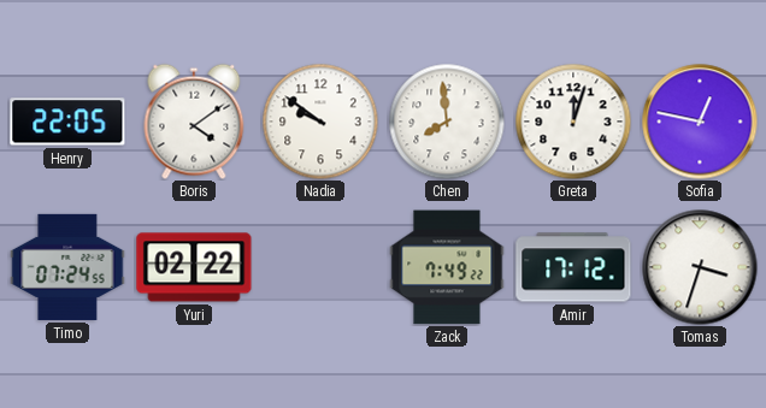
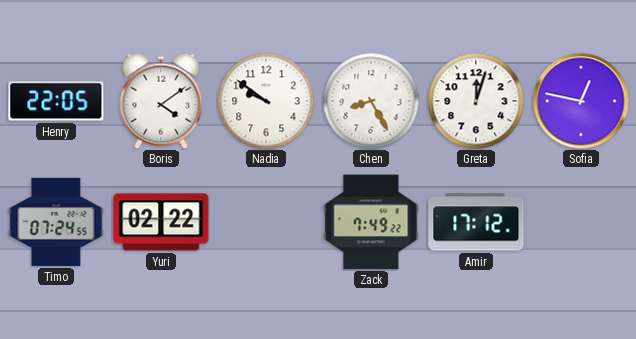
Chen: 7:59 -> 8:25
Tomas: 3:33 -> none
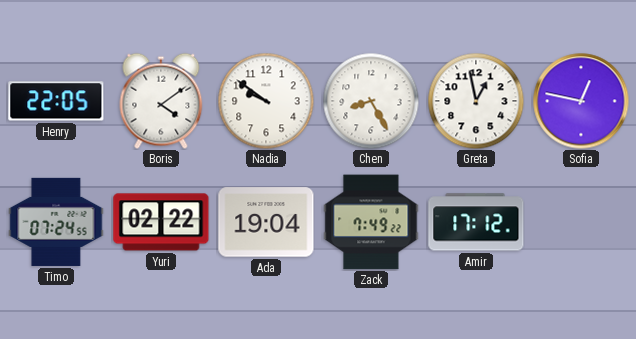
Greta: 12:03 -> 12:58
Ada: none -> 19:04
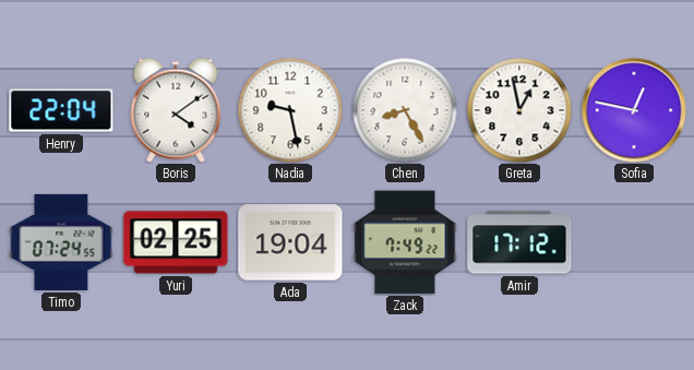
Henry: 22:05 -> 22:04
Nadia: 9:51 -> 9:28
Yuri: 02:22 -> 02:25
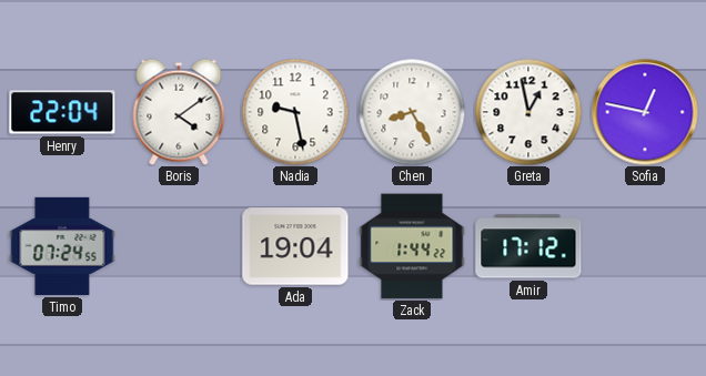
Yuri: 02:25 -> none
Zack: 7:49 -> 1:44
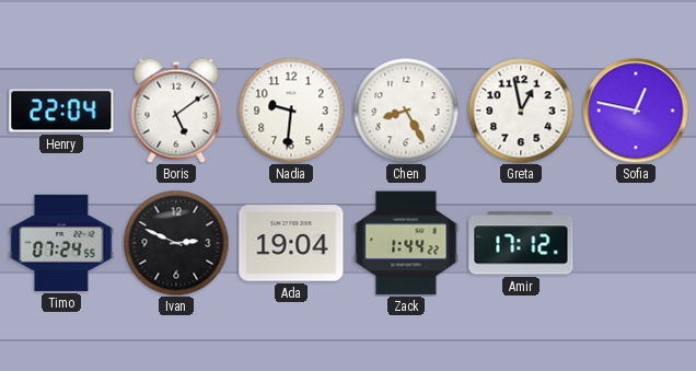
Boris: 4:09 -> 5:09
Nadia: 9:28 -> 9:31
Ivan: none -> 2:49
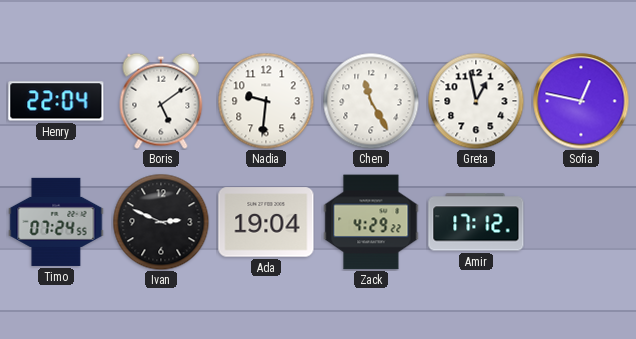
Chen: 8:25 -> 11:25
Zack: 1:44 -> 4:29
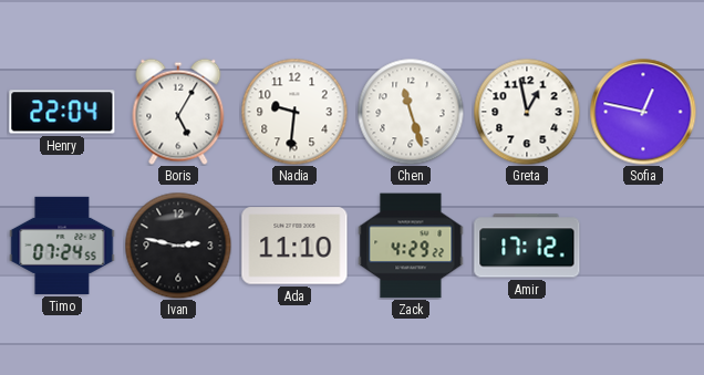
Boris: 5:09 -> 5:05
Chen: 11:25 -> 11:27
Ivan: 2:49 -> 2:47
Ada: 19:04 -> 11:10
